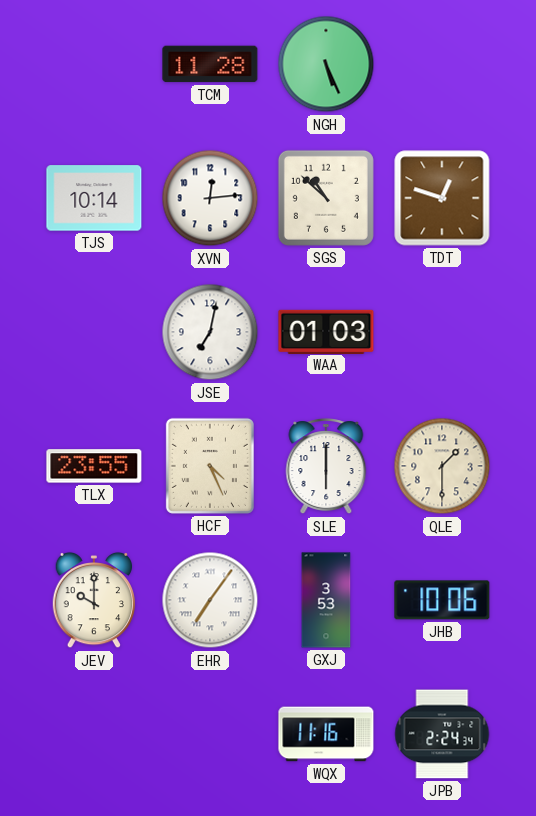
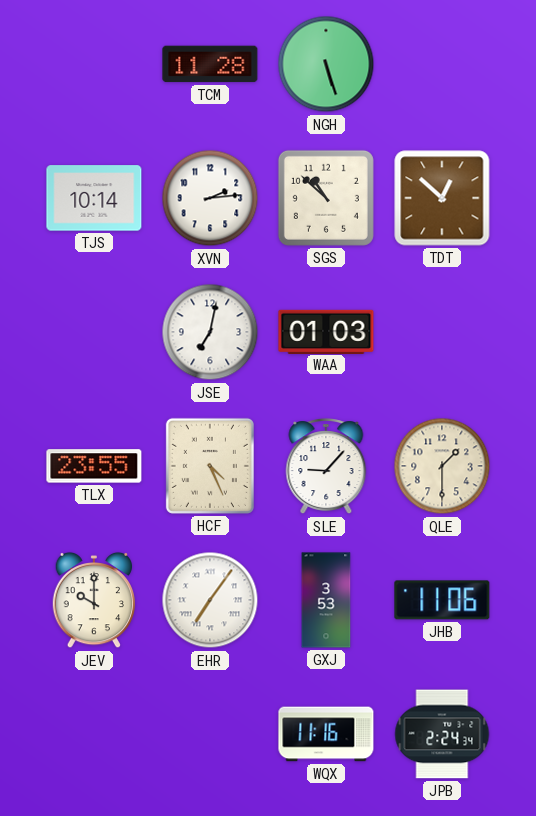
NGH: 5:26 -> 5:27
XVN: 12:14 -> 2:14
TDT: 12:48 -> 12:52
SLE: 6:00 -> 9:07
JHB: 10:06 -> 11:06
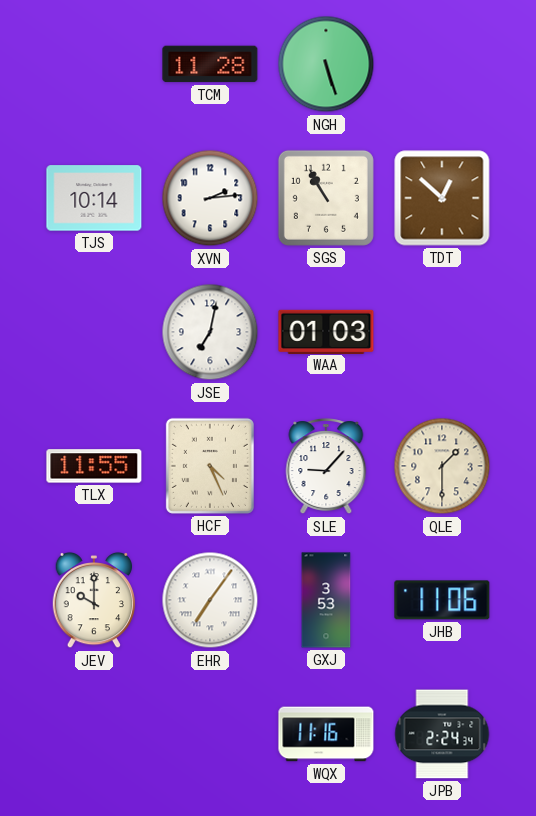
SGS: 10:52 -> 10:55
TLX: 23:55 -> 11:55
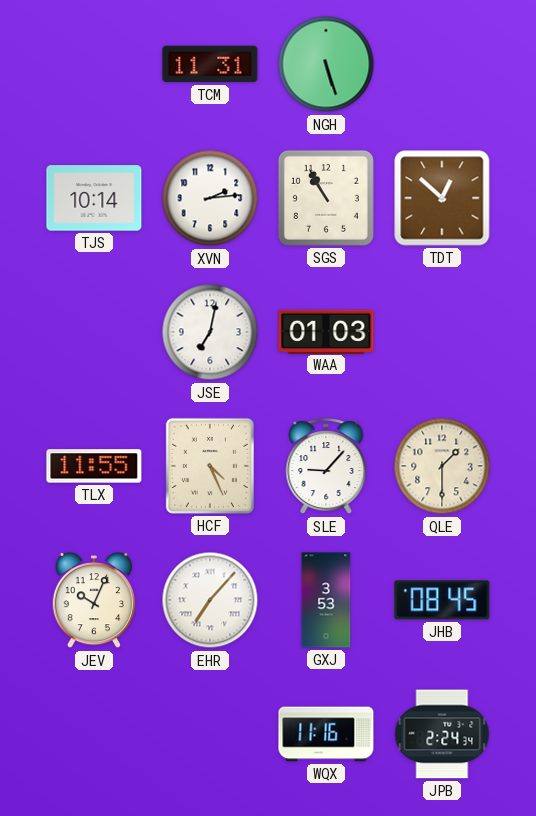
TCM: 11:28 -> 11:31
JEV: 10:00 -> 10:04
EHR: 7:06 -> 7:07
JHB: 11:06 -> 08:45
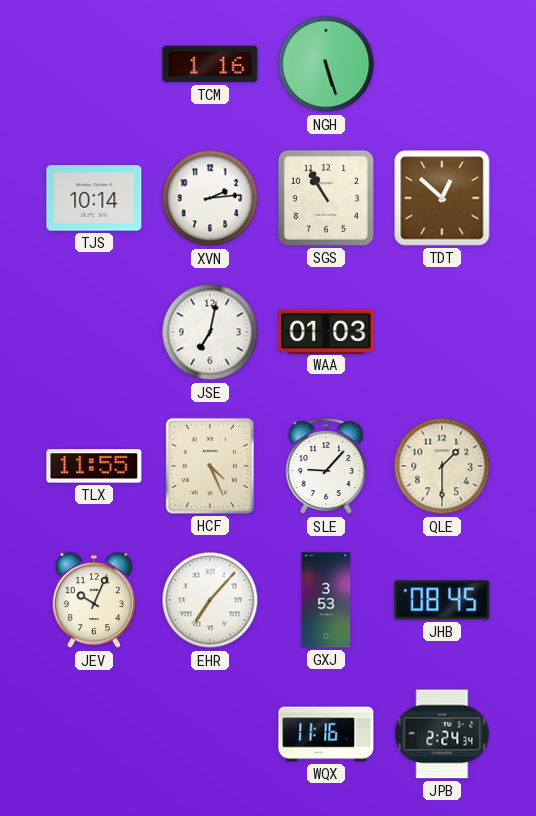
TCM: 11:31 -> 1:16
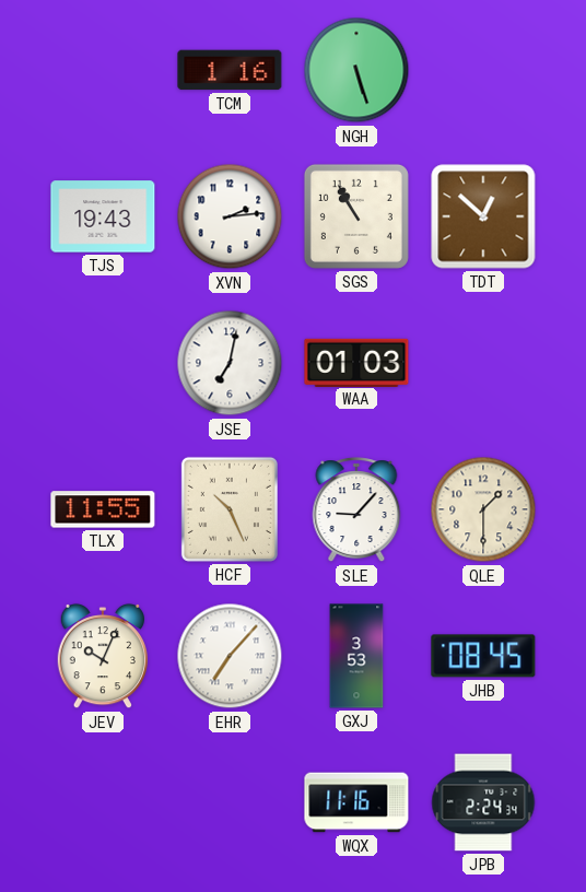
TJS: 10:14 -> 19:43
HCF: 4:26 -> 10:26
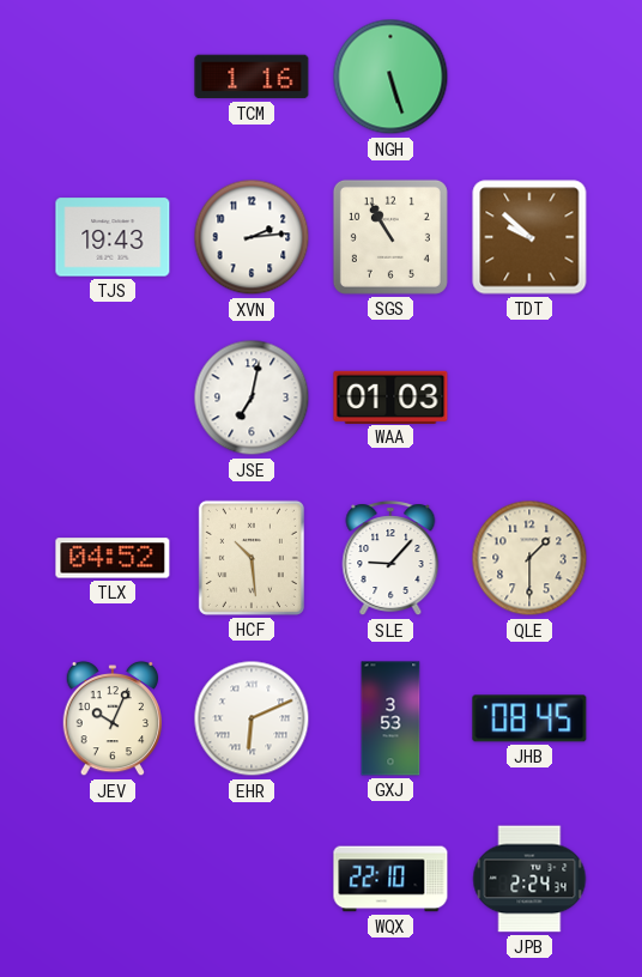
TDT: 12:52 -> 9:52
TLX: 11:55 -> 04:52
HCF: 10:26 -> 10:29
EHR: 7:07 -> 6:11
WQX: 11:16 -> 22:10
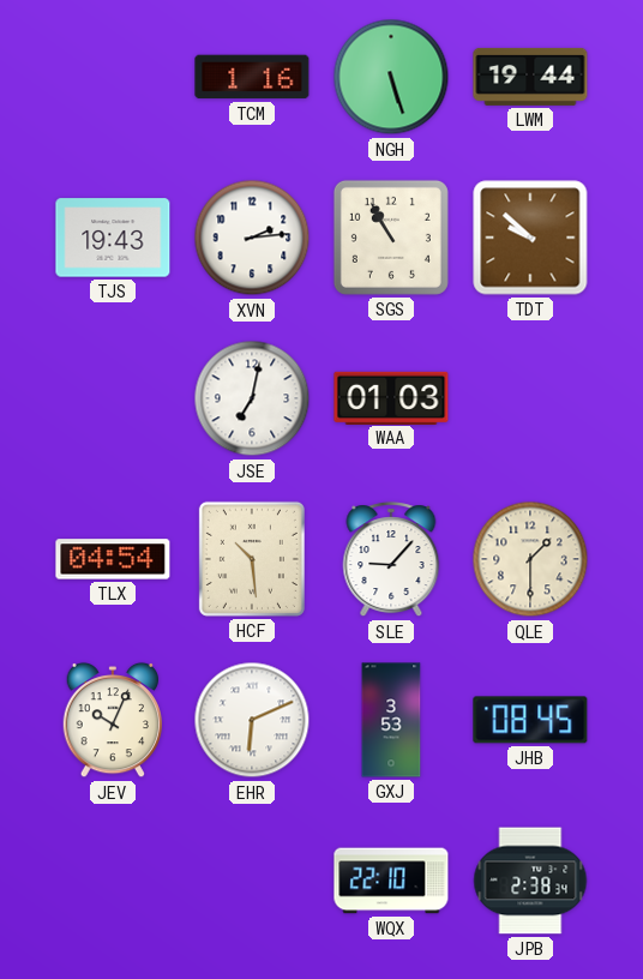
LWM: none -> 19:44
TLX: 04:52 -> 04:54
JPB: 2:24 -> 2:38
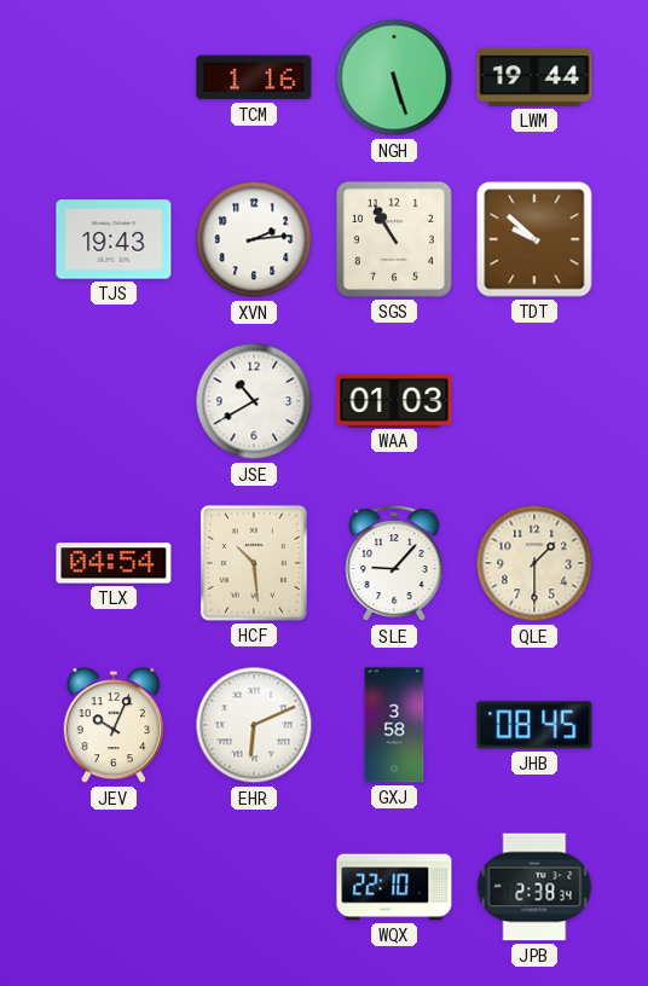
JSE: 7:02 -> 10:40
GXJ: 3:53 -> 3:58
